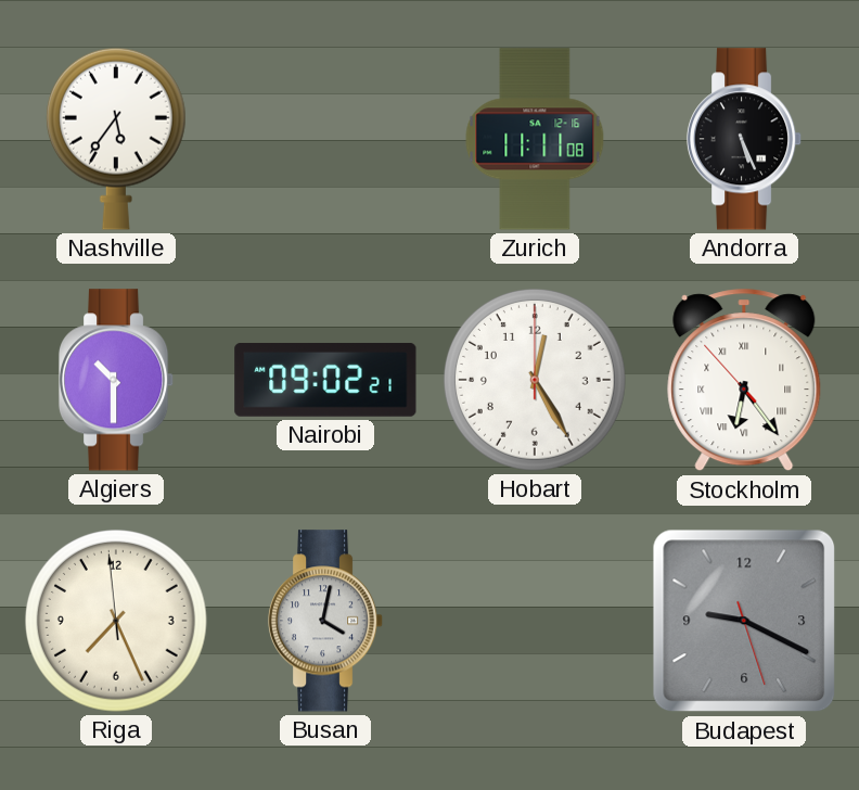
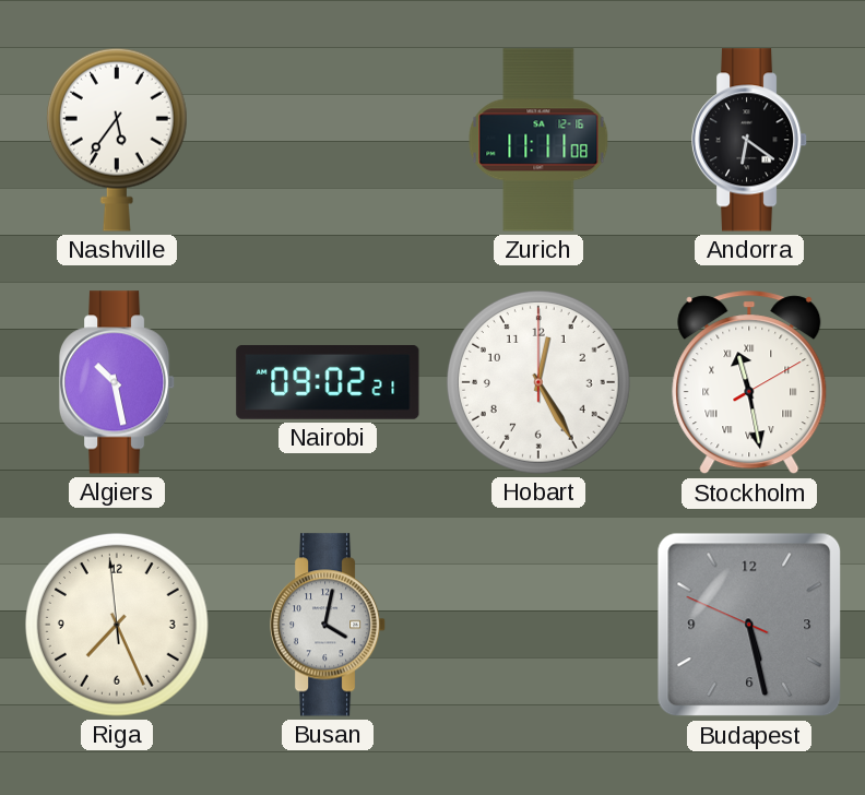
Andorra: 5:26 -> 6:21
Algiers: 10:30 -> 10:28
Stockholm: 6:23 -> 11:28
Budapest: 9:19 -> 5:27
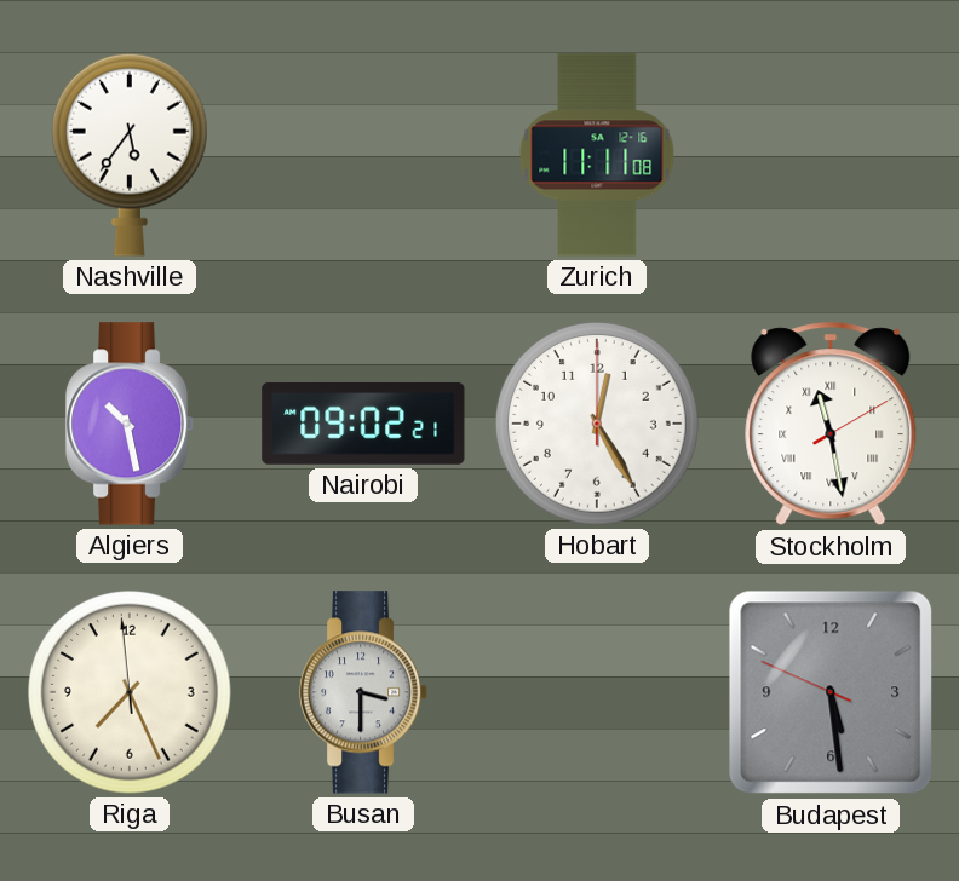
Andorra: 6:21 -> none
Busan: 4:02 -> 3:30
Budapest: 5:27 -> 5:28
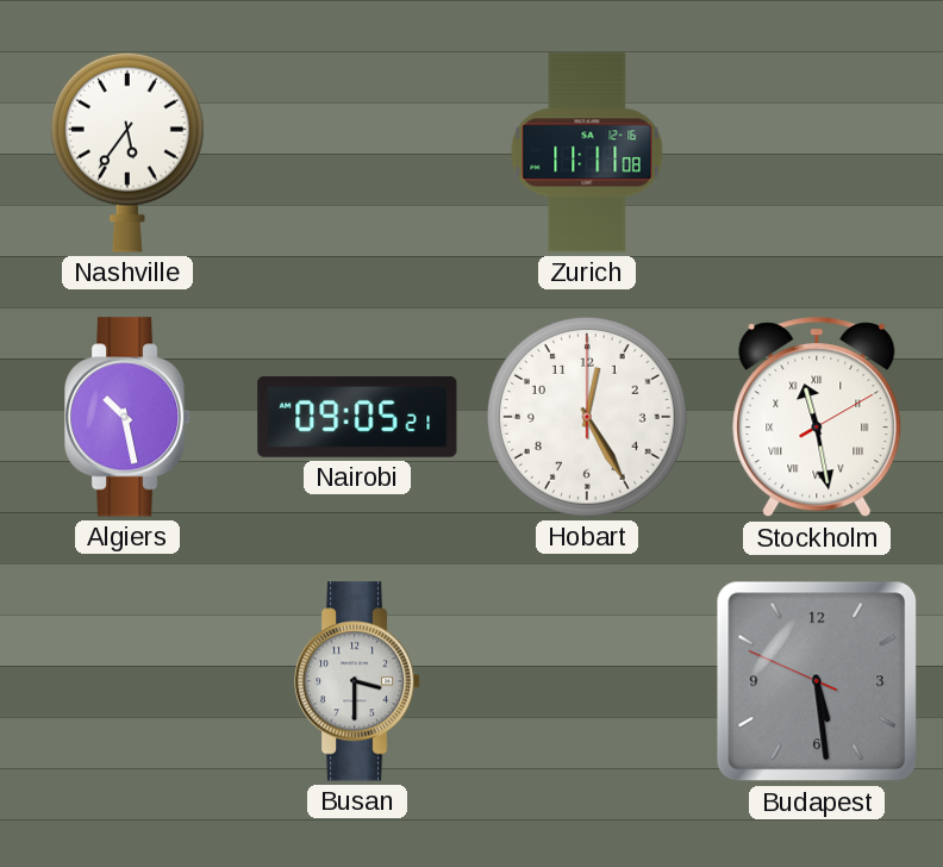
Nairobi: 09:02 -> 09:05
Riga: 7:25 -> none
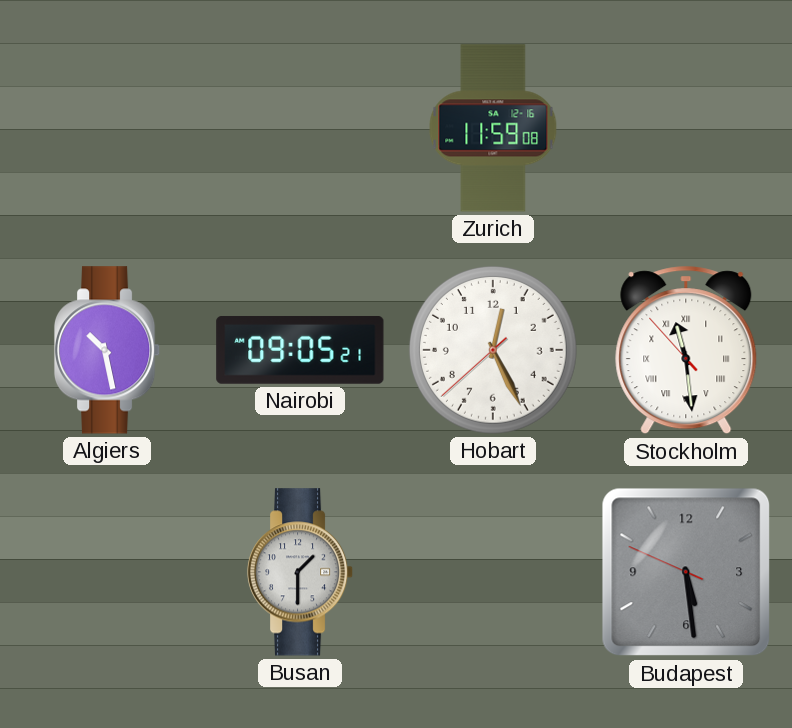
Nashville: 5:36 -> none
Zurich: 11:11 -> 11:59
Hobart: 12:25:00 -> 12:25:38
Stockholm: 11:28:10 -> 11:28:53
Busan: 3:30 -> 1:30
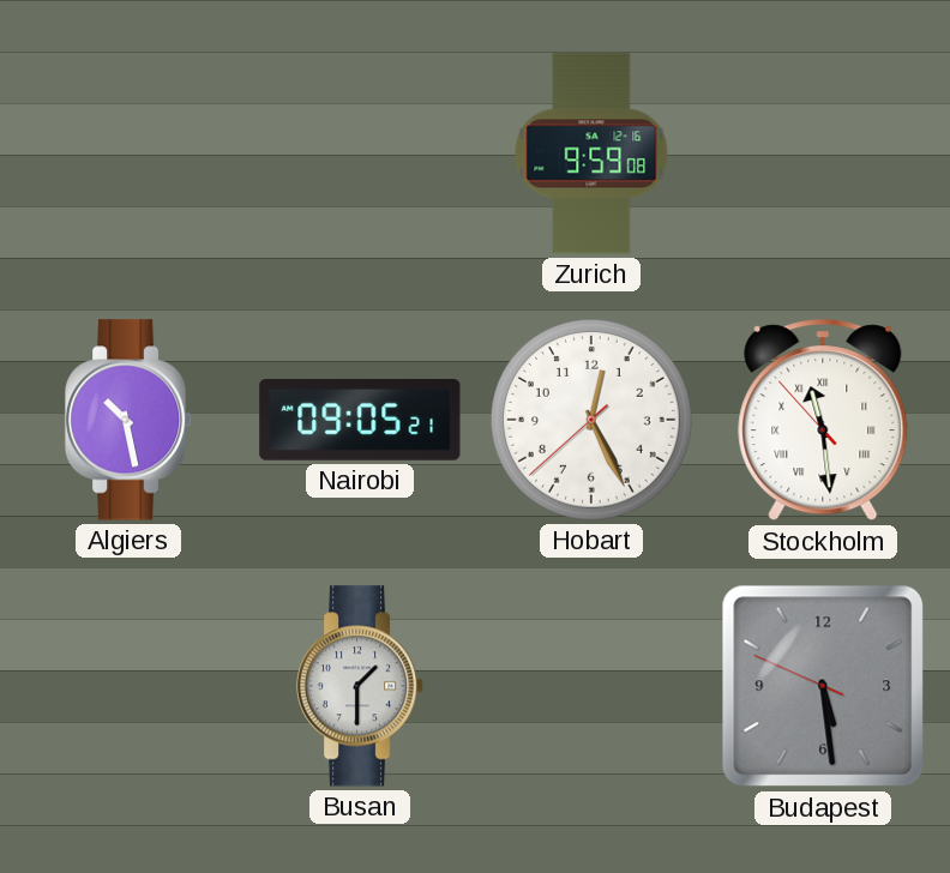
Zurich: 11:59 -> 9:59
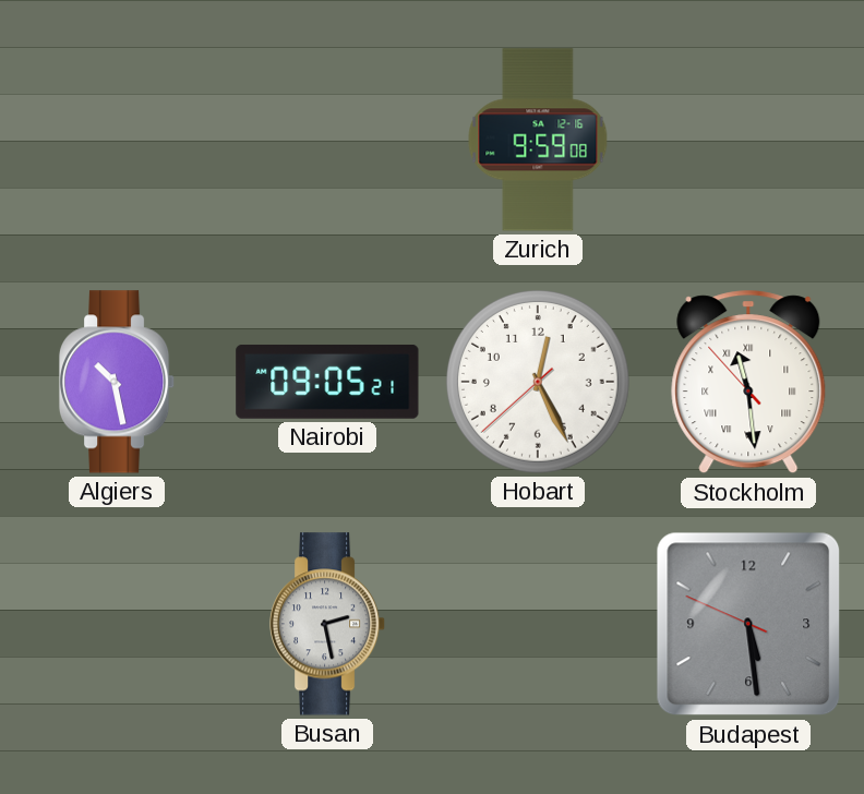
Busan: 1:30 -> 2:28
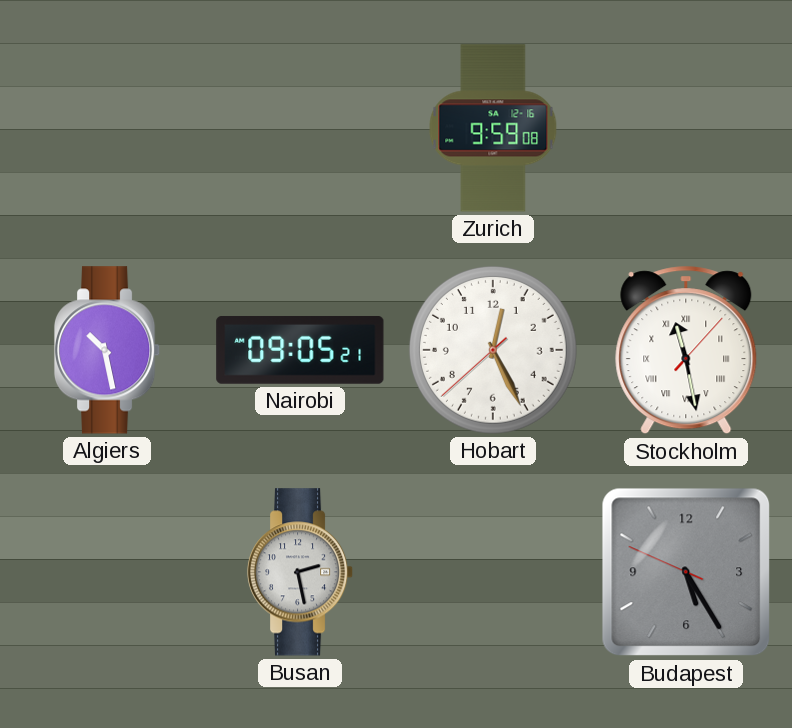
Stockholm: 11:28:53 -> 11:28:07
Budapest: 5:28 -> 5:24
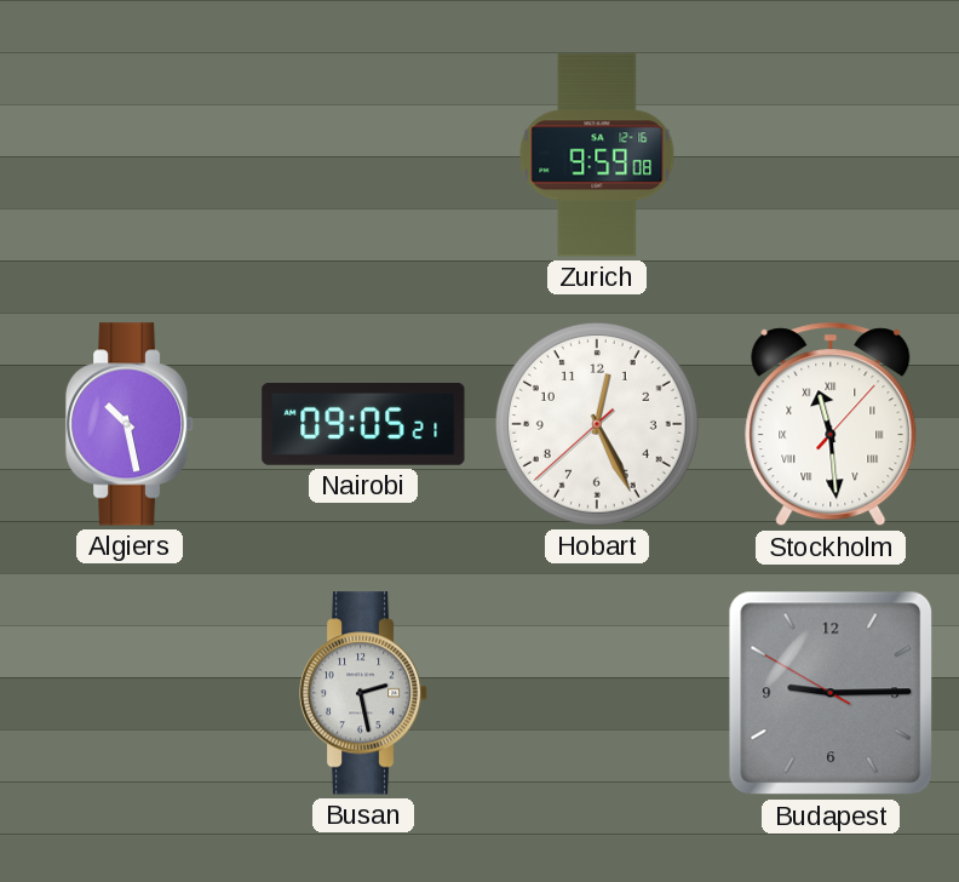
Stockholm: 11:28 -> 11:29
Budapest: 5:24 -> 9:14
